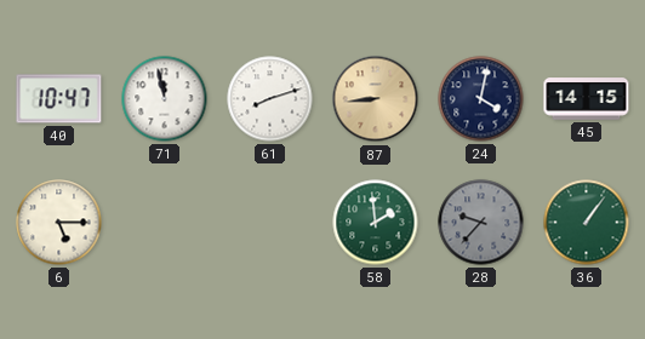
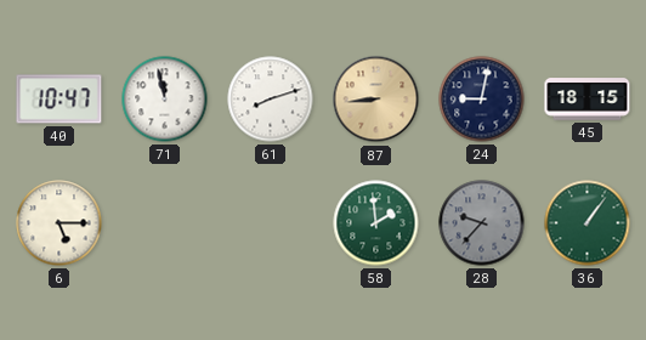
24: 4:02 -> 9:02
45: 14:15 -> 18:15
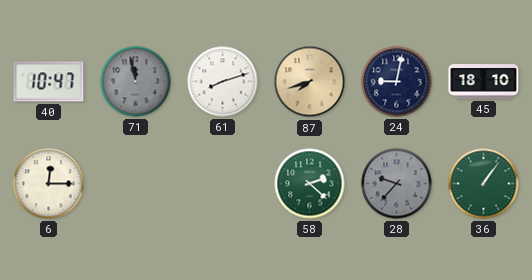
71 dial: white -> grey
87: 8:44 -> 7:42
45: 18:15 -> 18:10
6: 5:15 -> 12:15
58: 1:59 -> 2:22
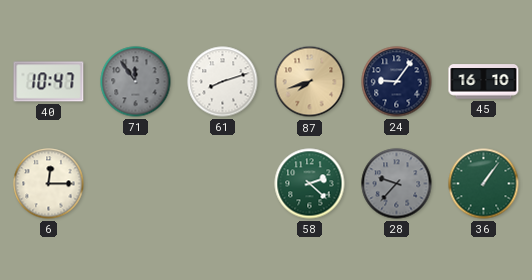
71: 11:58 -> 11:54
24: 9:02 -> 9:06
45: 18:10 -> 16:10
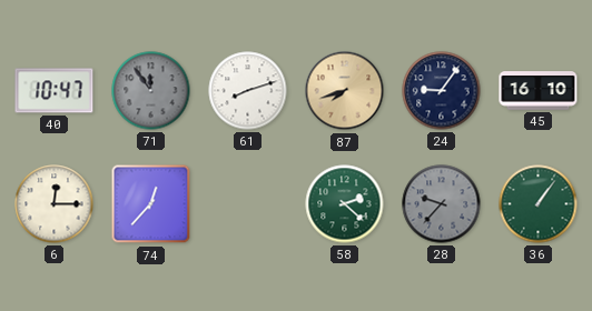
74: none -> 12:37
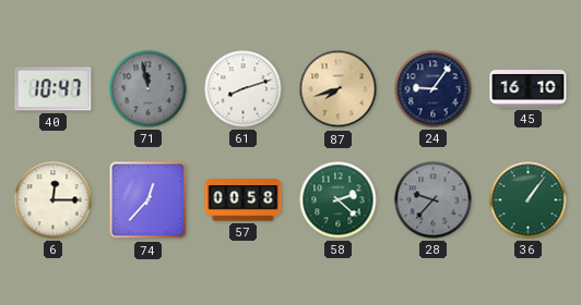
71: 11:54 -> 11:58
57: none -> 00:58
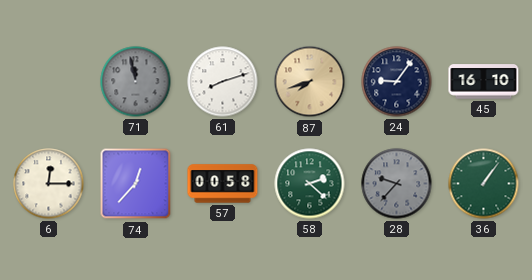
40: 10:47 -> none
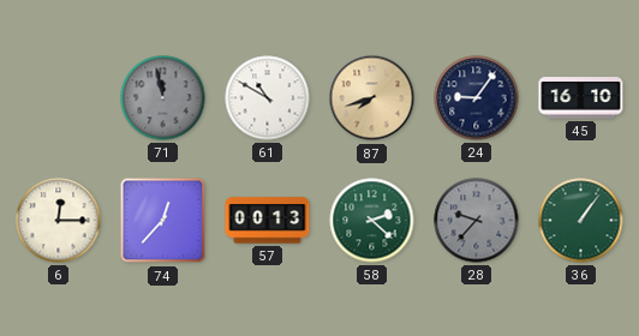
61: 8:12 -> 10:50
57: 00:58 -> 00:13
